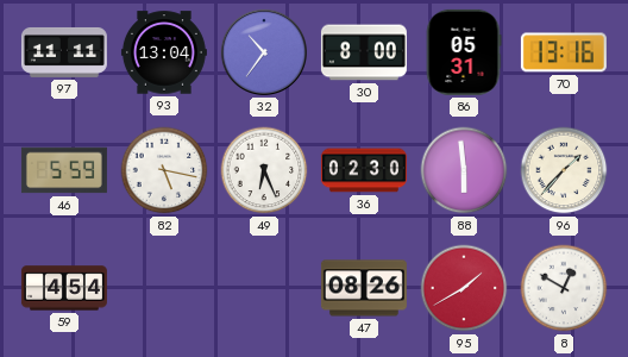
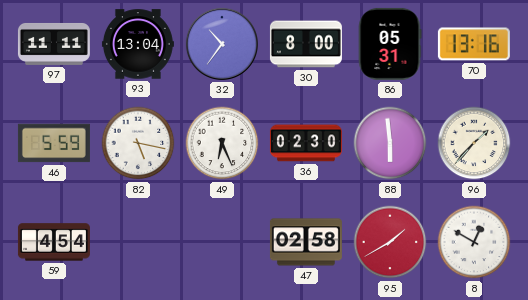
47: 08:26 -> 02:58
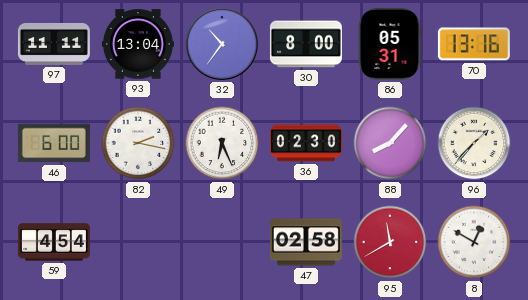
46: 5:59 -> 6:00
82: 5:17 -> 2:17
88: 5:59 -> 8:07
95: 1:40 -> 11:40
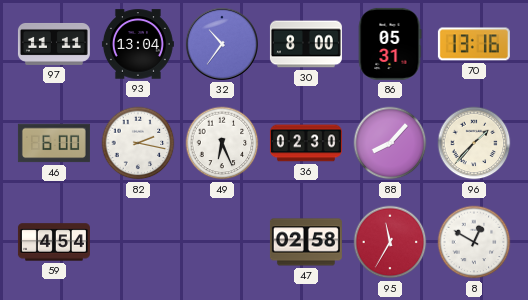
95: 11:40 -> 11:35
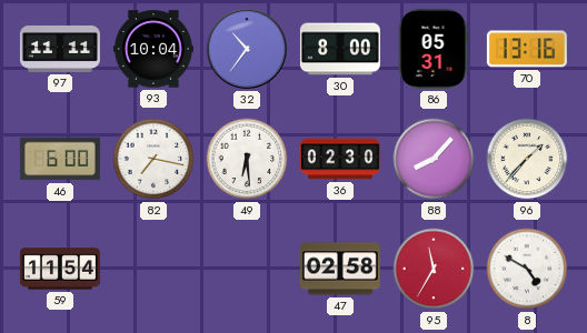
93: 13:04 -> 10:04
82: 2:17 -> 7:17
49: 6:26 -> 6:29
59: 4:54 -> 11:54
8: 12:50 -> 4:50
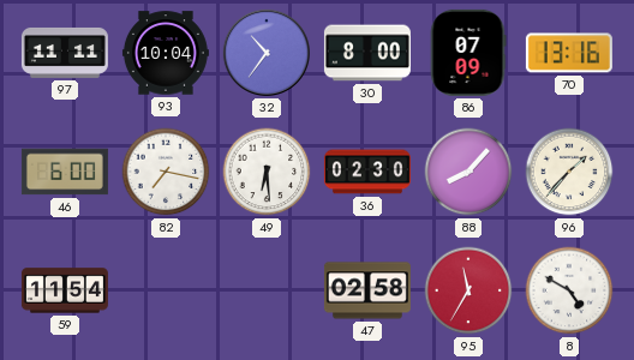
86: 05:31 -> 07:09
